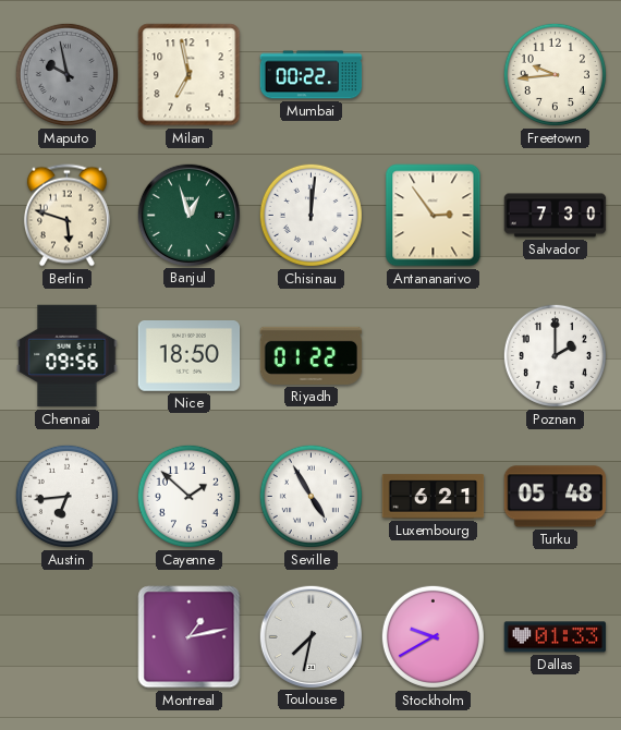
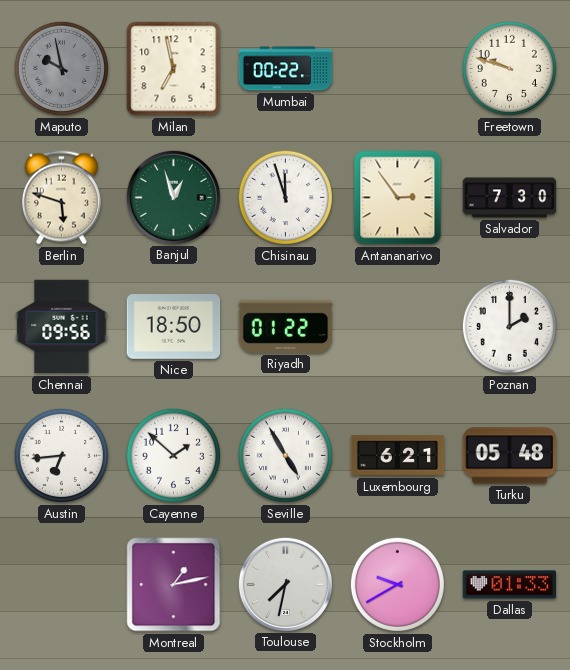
Freetown: 9:44 -> 9:48
Chisinau: 12:01 -> 11:57
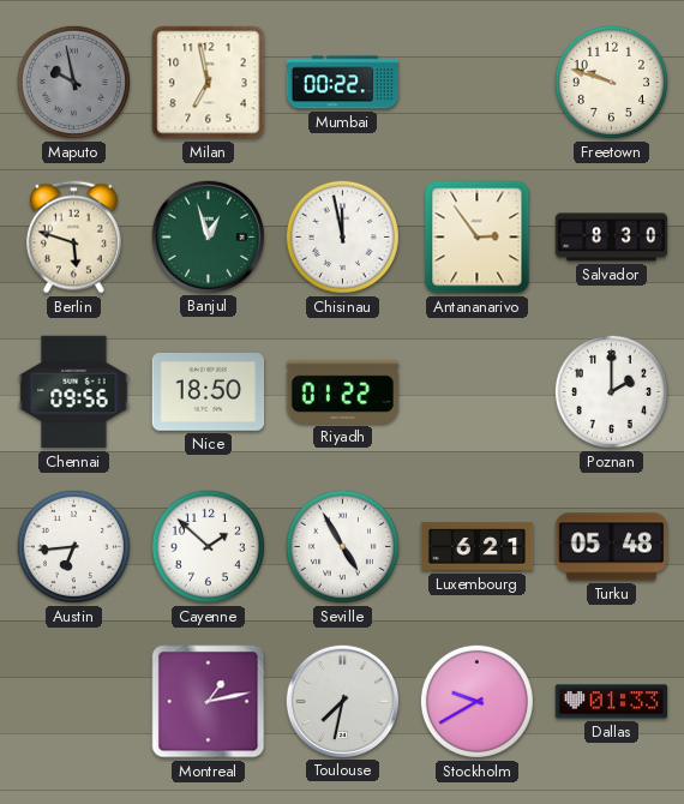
Chisinau: 11:57 -> 11:58
Salvador: 7:30 -> 8:30
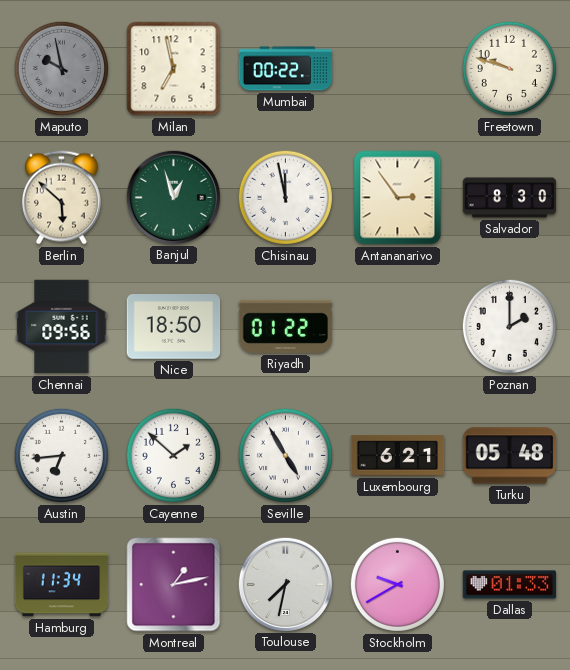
Berlin: 5:48 -> 5:52
Hamburg: none -> 11:34
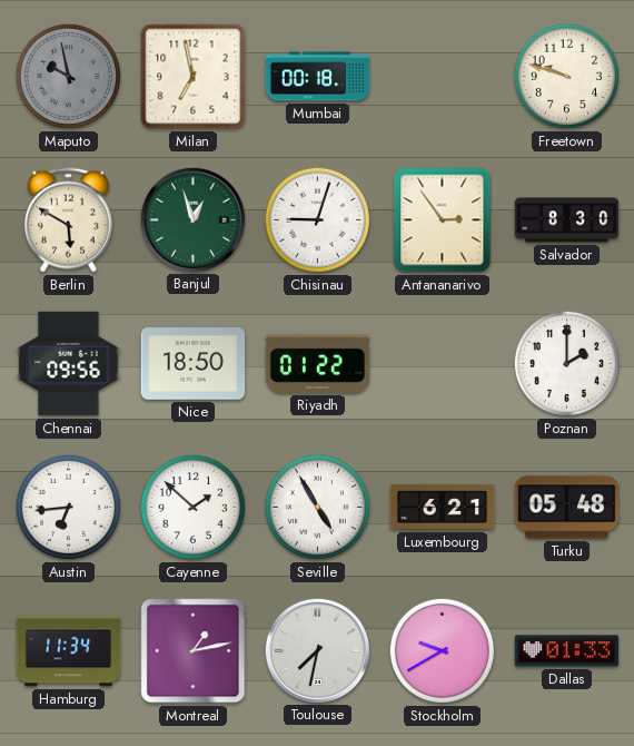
Mumbai: 00:22 -> 00:18
Berlin: 5:52 -> 5:50
Chisinau: 11:58 -> 9:03
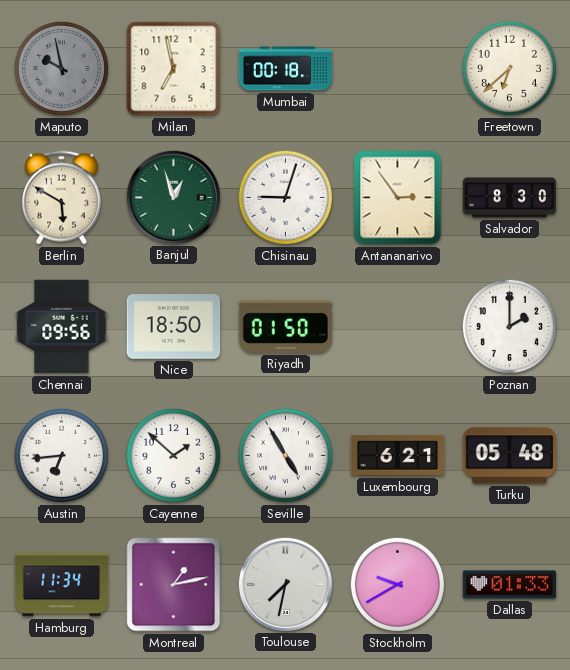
Freetown: 9:48 -> 6:38
Riyadh: 01:22 -> 01:50
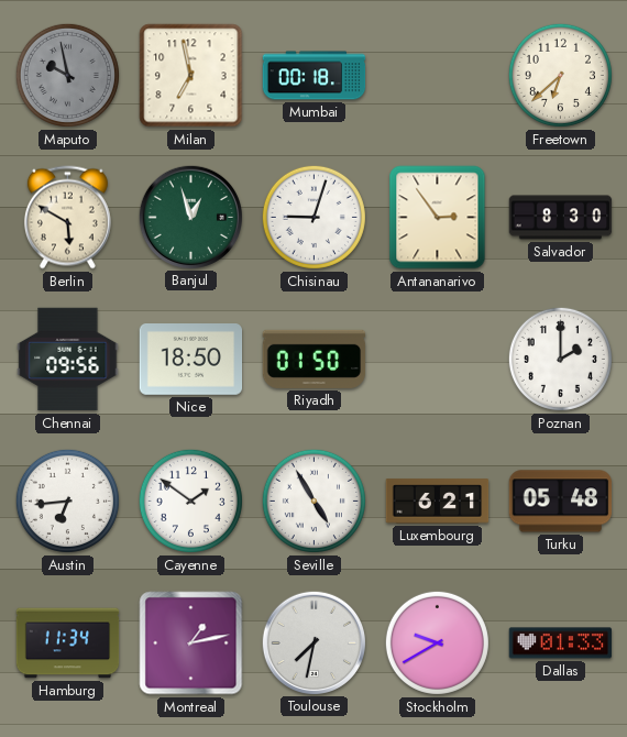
Cayenne: 1:52 -> 1:51
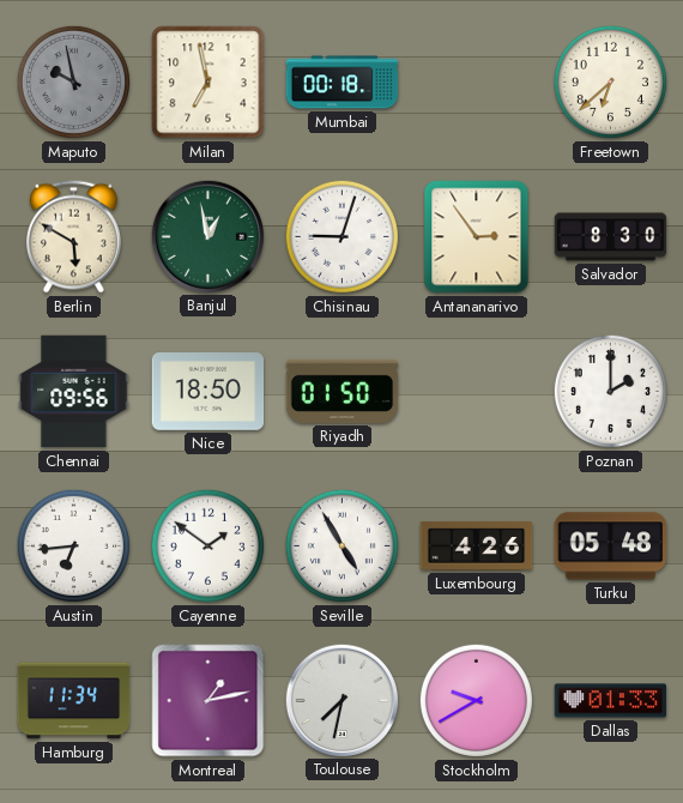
Banjul: 12:57 -> 12:58
Luxembourg: 6:21 -> 4:26
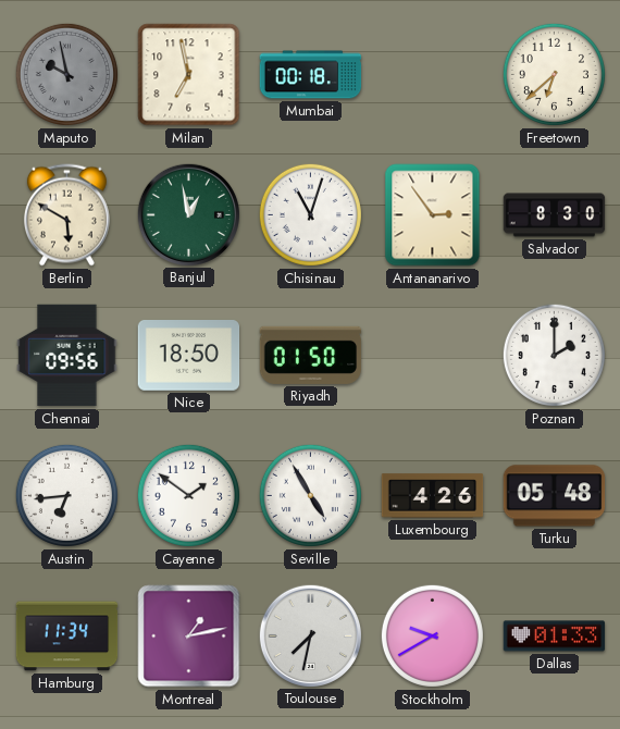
Chisinau: 9:03 -> 11:03
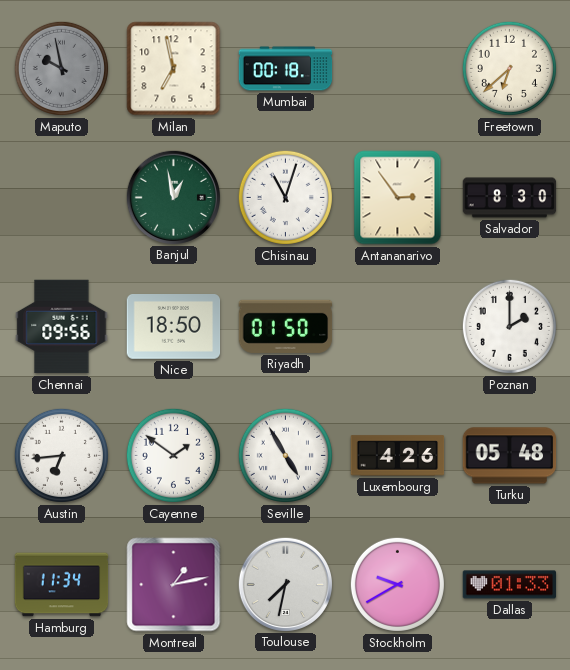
Berlin: 5:50 -> none
